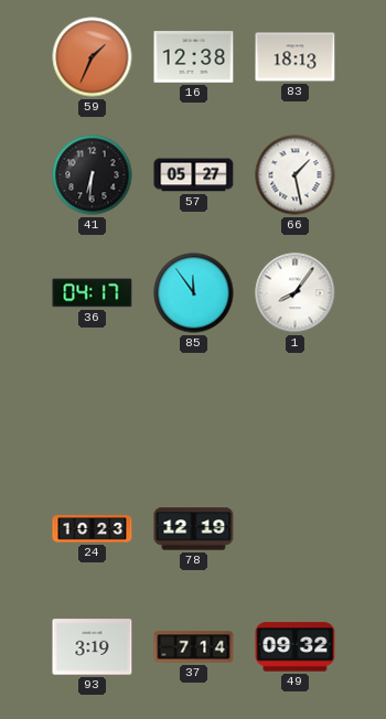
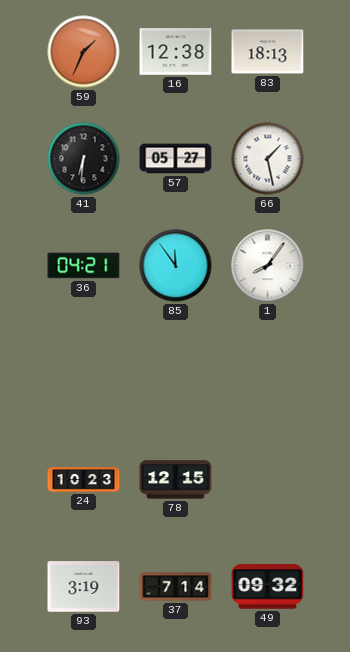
36: 04:17 -> 04:21
78: 12:19 -> 12:15
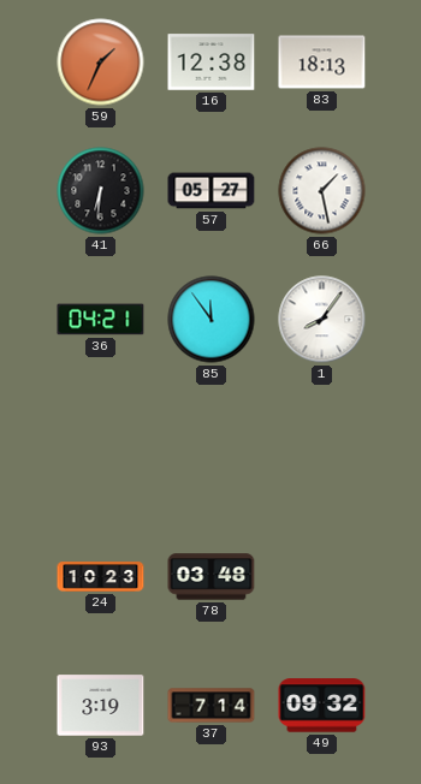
78: 12:15 -> 03:48
